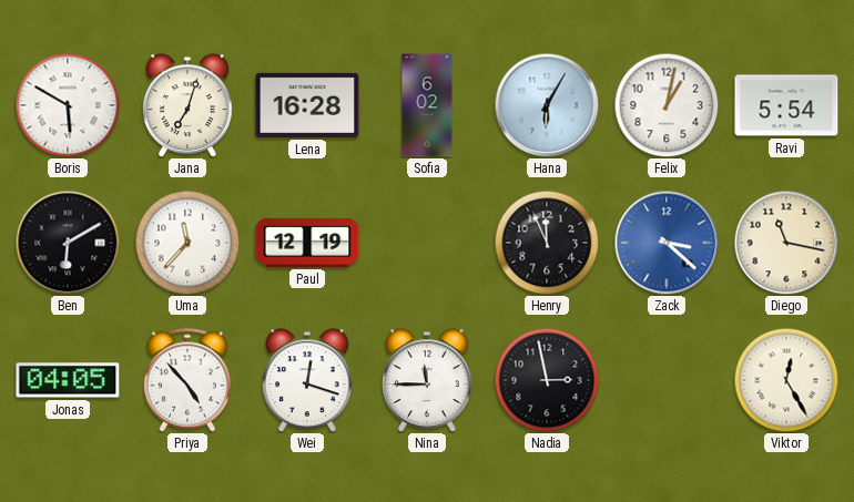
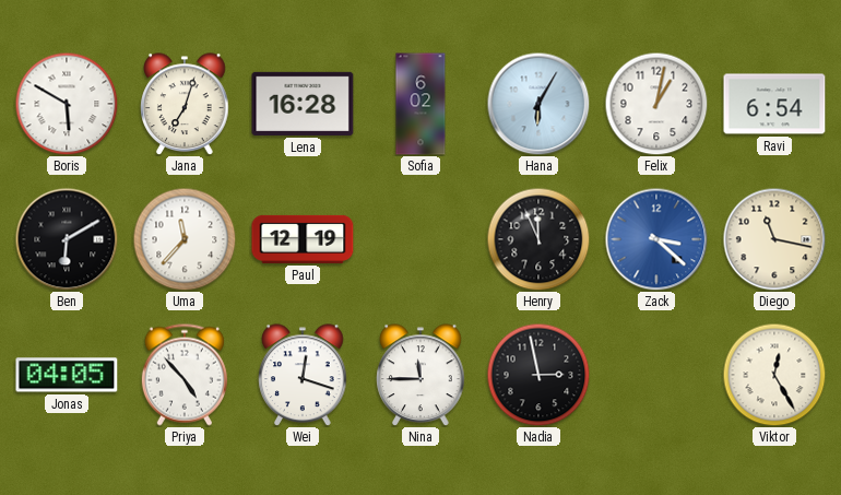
Ravi: 5:54 -> 6:54
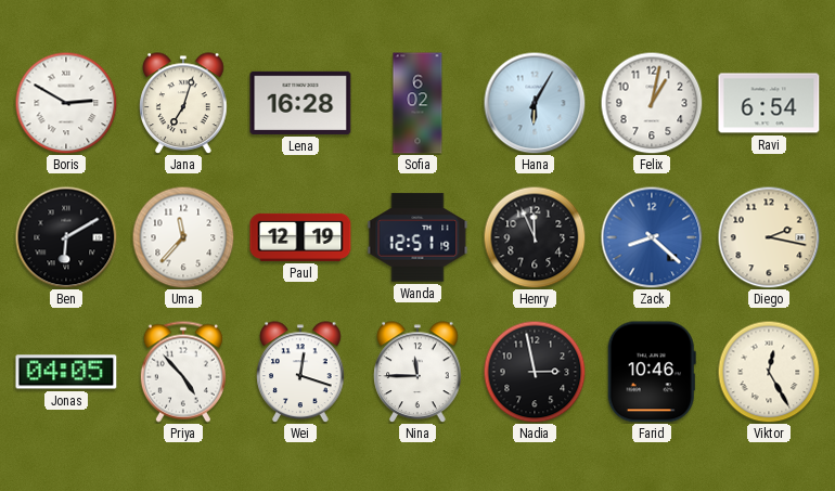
Boris: 5:50 -> 2:50
Wanda: none -> 12:51
Zack: 3:22 -> 8:22
Diego: 11:17 -> 2:17
Farid: none -> 10:46
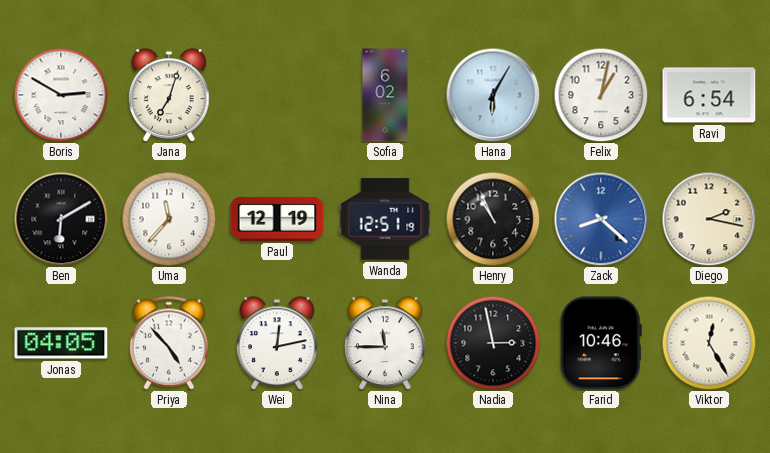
Lena: 16:28 -> none
Henry: 11:56 -> 10:56
Wei: 12:18 -> 12:13
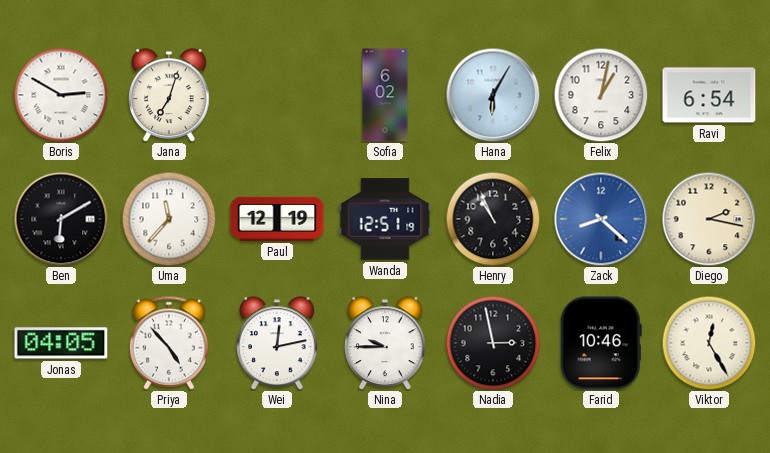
Nina: 11:45 -> 9:45
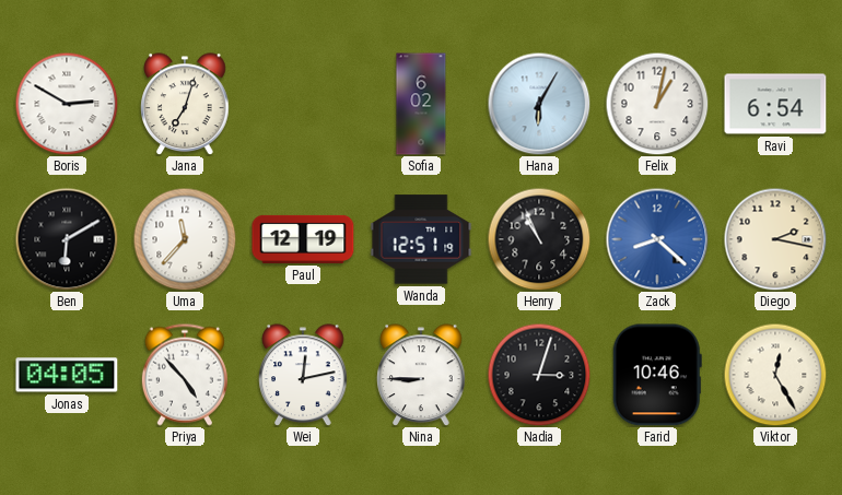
Nina: 9:45 -> 8:45
Nadia: 2:58 -> 3:03
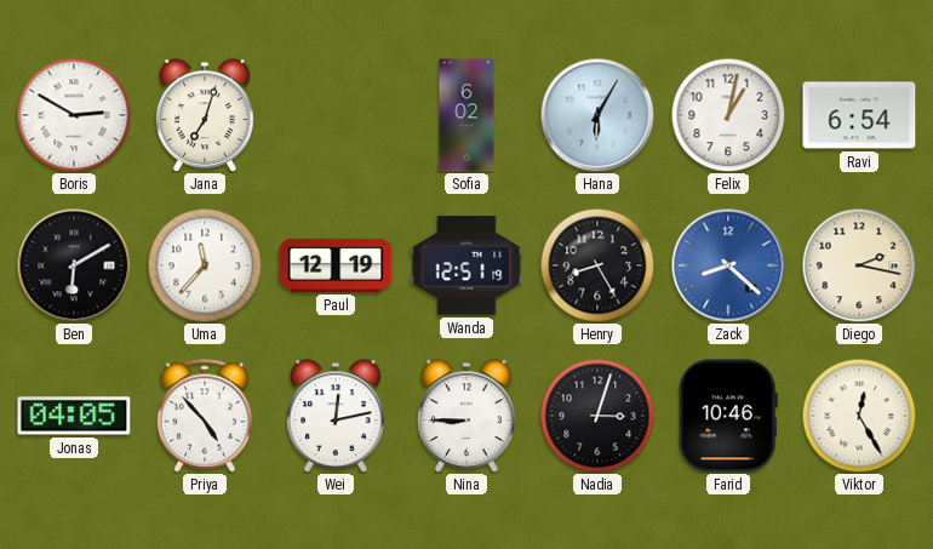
Henry: 10:56 -> 8:25
